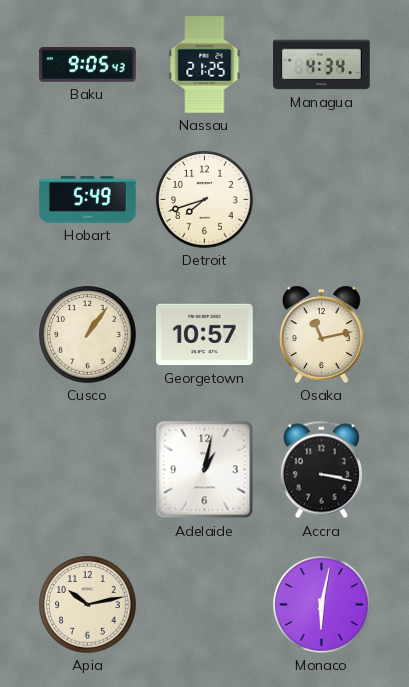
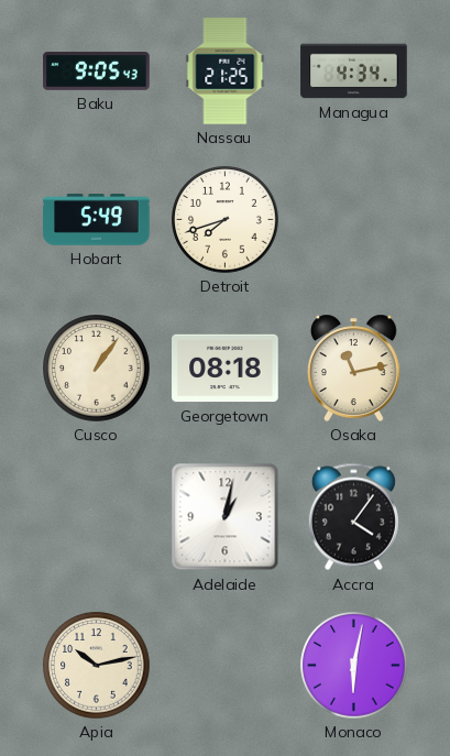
Georgetown: 10:57 -> 08:18
Accra: 3:17 -> 4:06
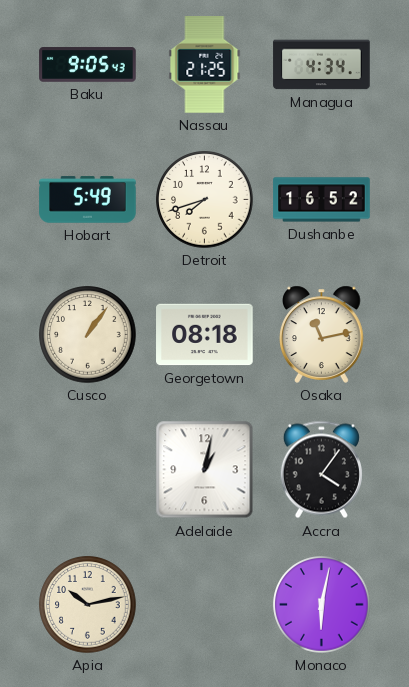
Dushanbe: none -> 16:52
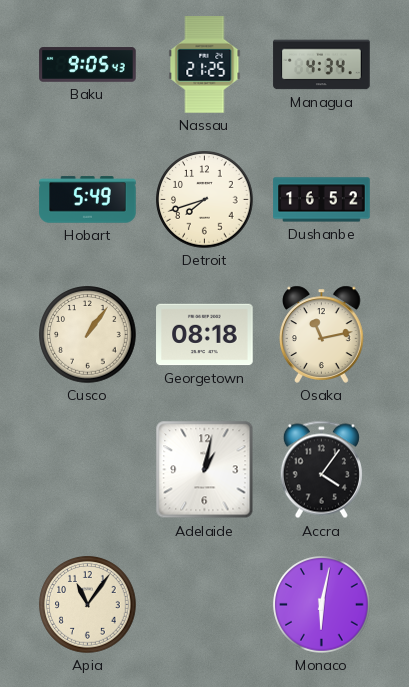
Apia: 10:13 -> 11:06
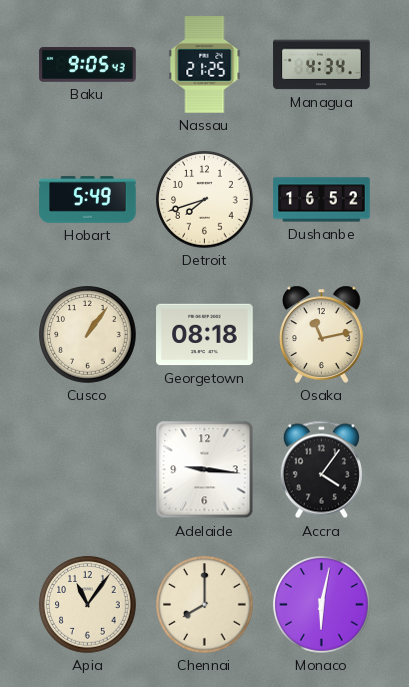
Adelaide: 1:02 -> 9:16
Chennai: none -> 8:00
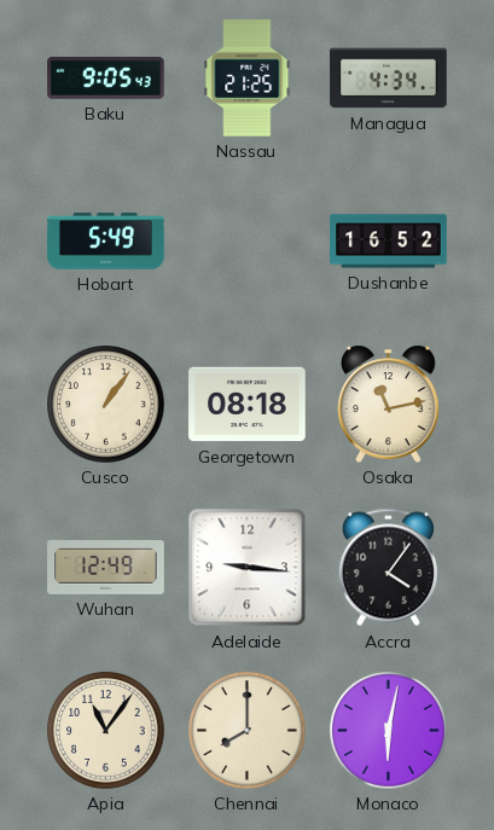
Detroit: 7:42 -> none
Wuhan: none -> 12:49
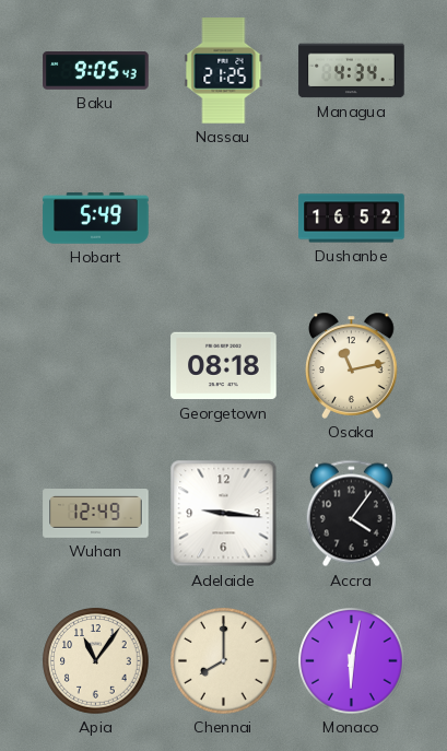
Cusco: 1:06 -> none
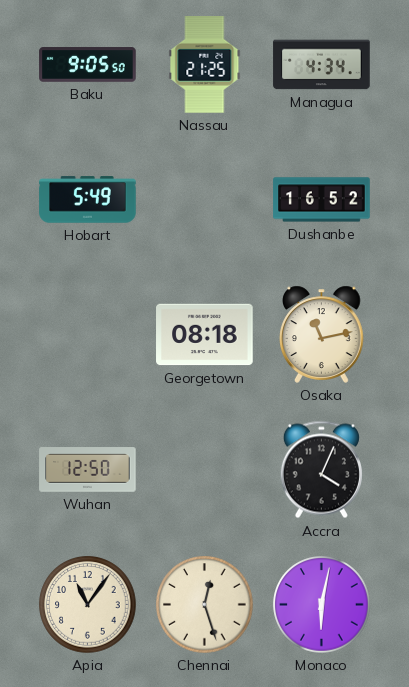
Baku: 9:05:43 -> 9:05:50
Wuhan: 12:49 -> 12:50
Adelaide: 9:16 -> none
Accra: 4:06 -> 4:04
Chennai: 8:00 -> 12:27
